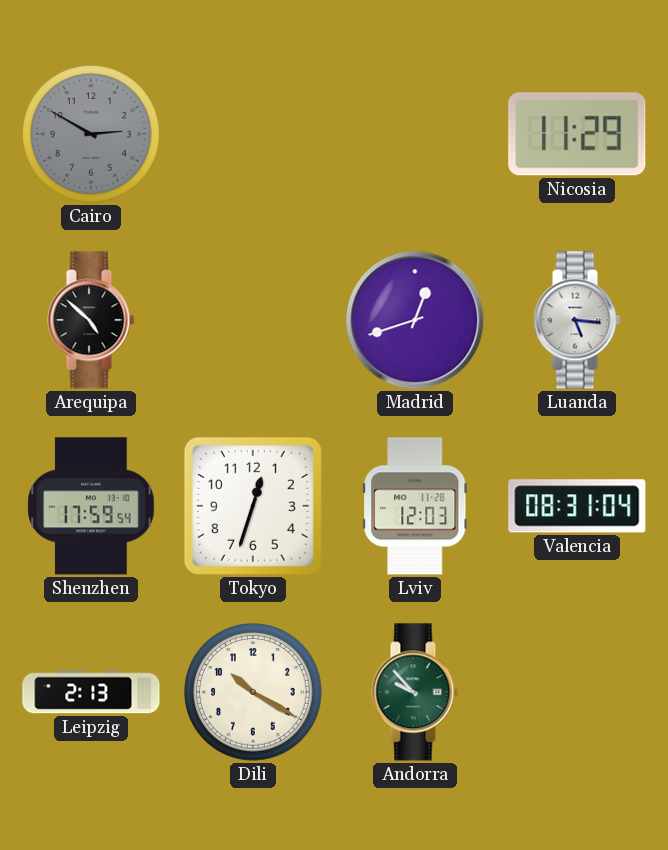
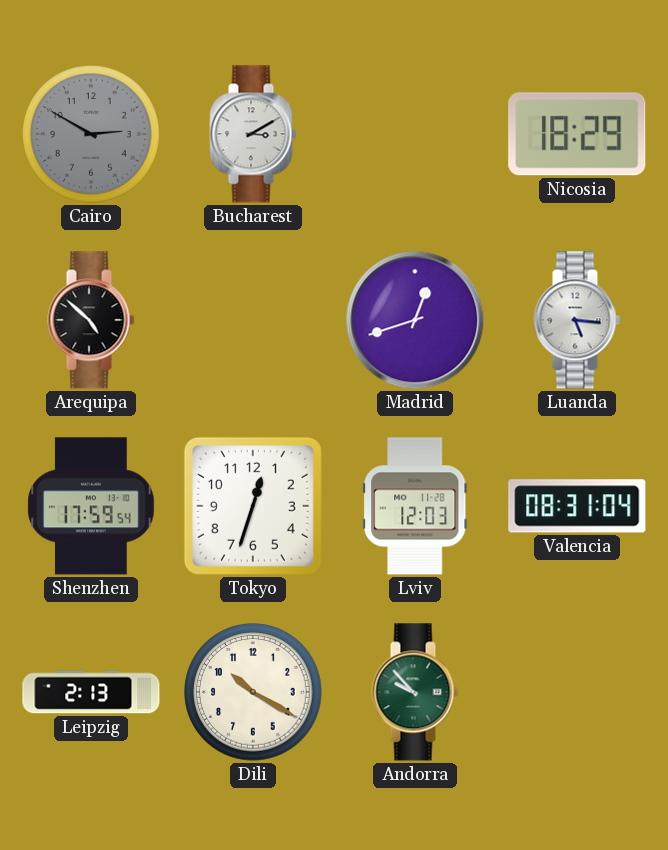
Bucharest: none -> 3:10
Nicosia: 11:29 -> 18:29
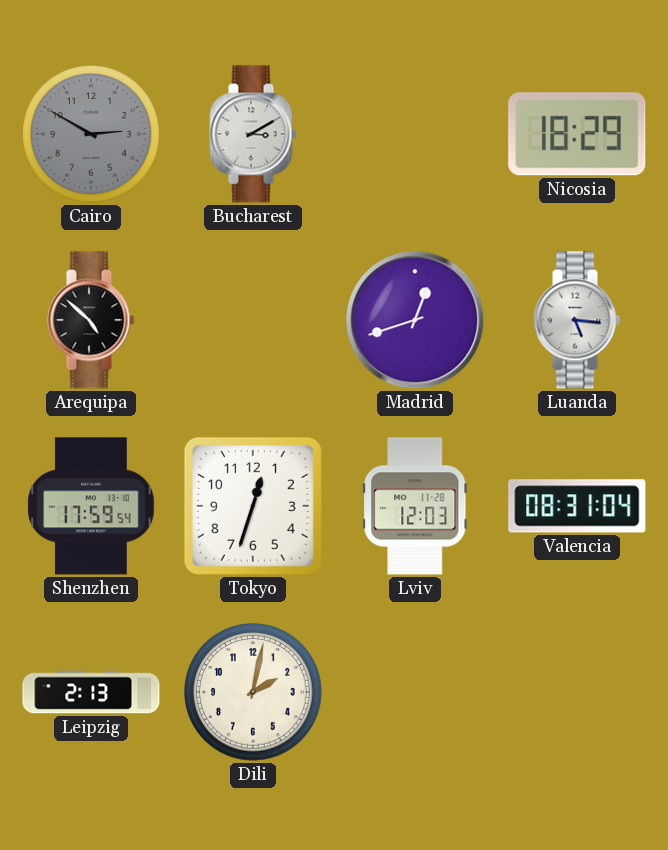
Dili: 10:20 -> 2:02
Andorra: 9:53 -> none
